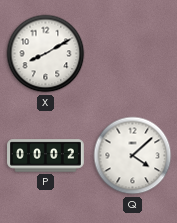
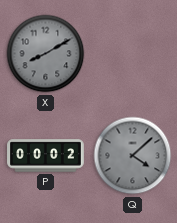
X dial: white -> grey
Q dial: white -> grey
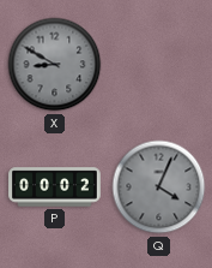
X: 8:10 -> 8:50
Q: 4:08 -> 4:04
